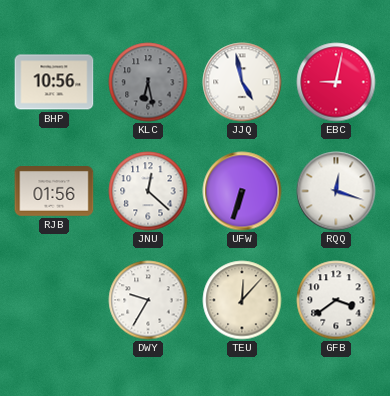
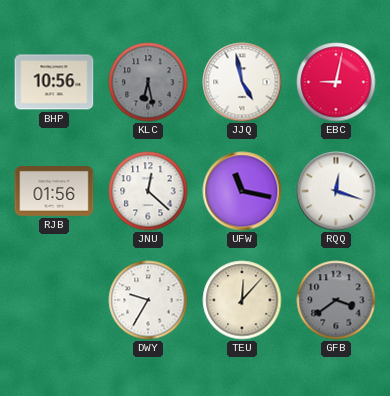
UFW: 6:33 -> 11:17
GFB dial: white -> grey
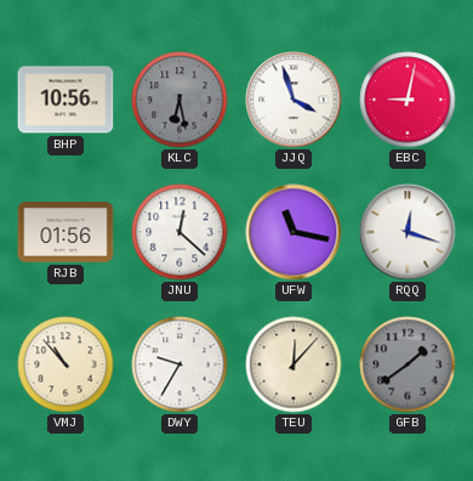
JJQ: 4:58 -> 3:57
VMJ: none -> 10:53
GFB: 3:39 -> 1:39
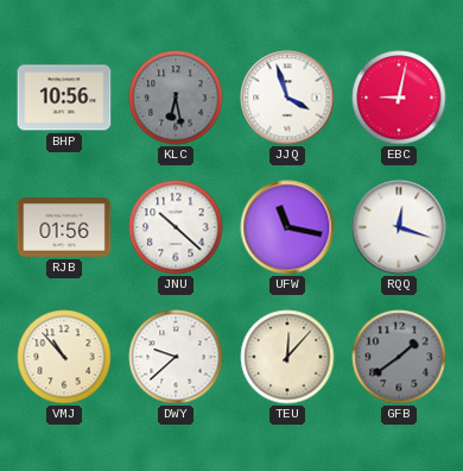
JNU: 12:22 -> 10:22
DWY: 9:35 -> 9:38
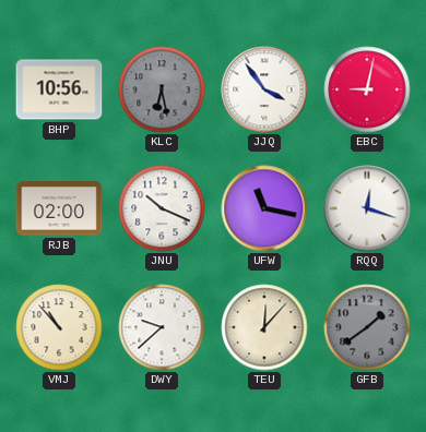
JJQ: 3:57 -> 3:54
RJB: 01:56 -> 02:00
JNU: 10:22 -> 10:19
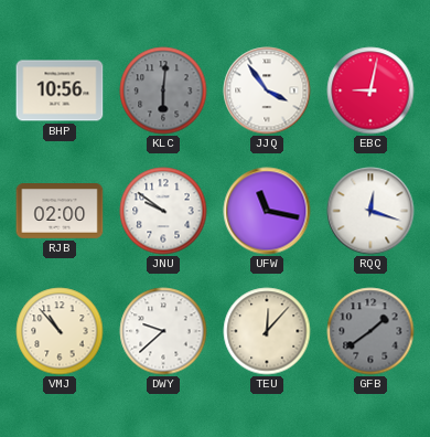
KLC: 6:28 -> 6:01
JNU: 10:19 -> 9:51
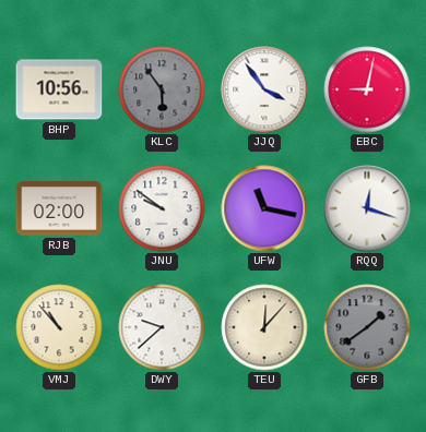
KLC: 6:01 -> 5:54
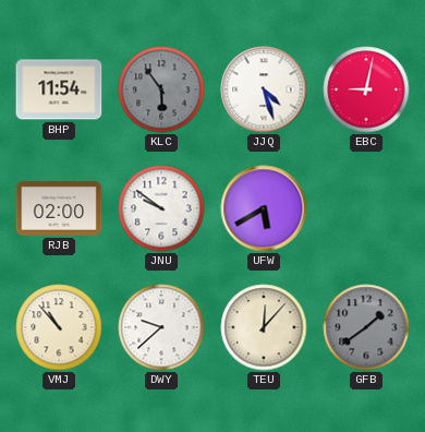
BHP: 10:56 -> 11:54
JJQ: 3:54 -> 4:27
UFW: 11:17 -> 5:40
RQQ: 12:18 -> none
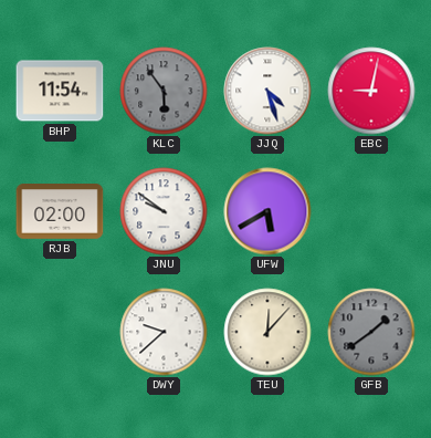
VMJ: 10:53 -> none
